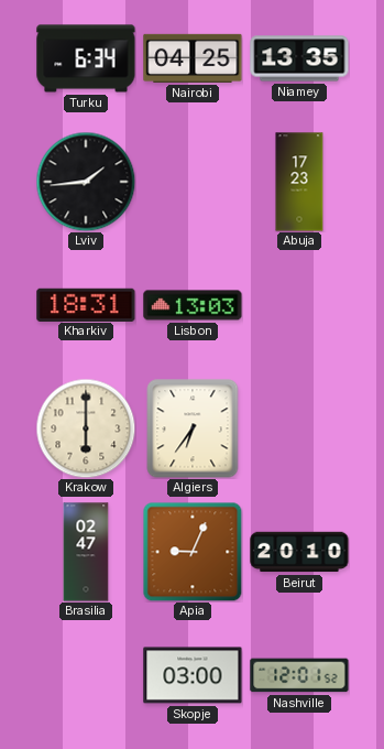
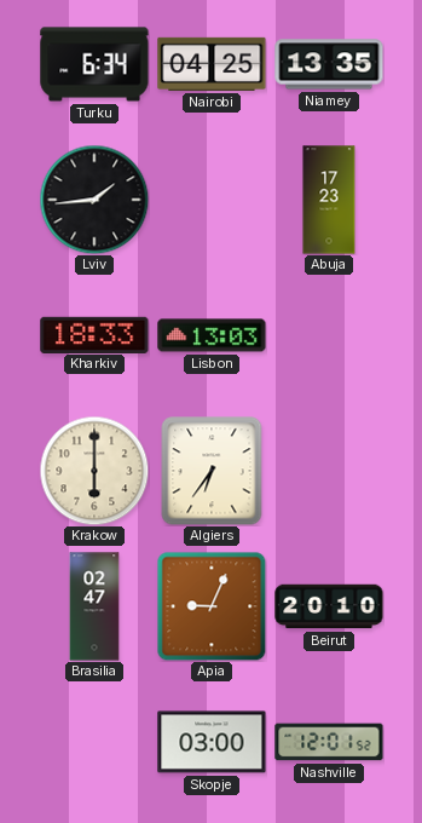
Kharkiv: 18:31 -> 18:33
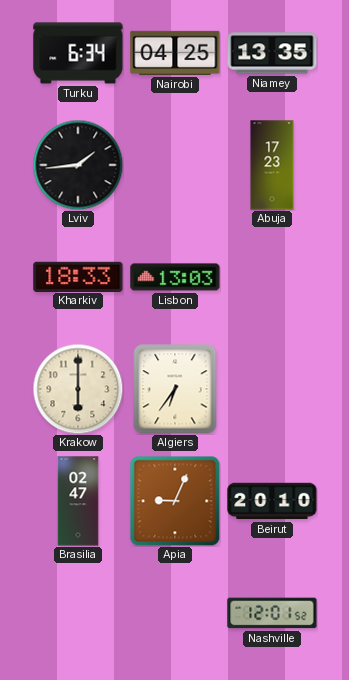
Skopje: 03:00 -> none
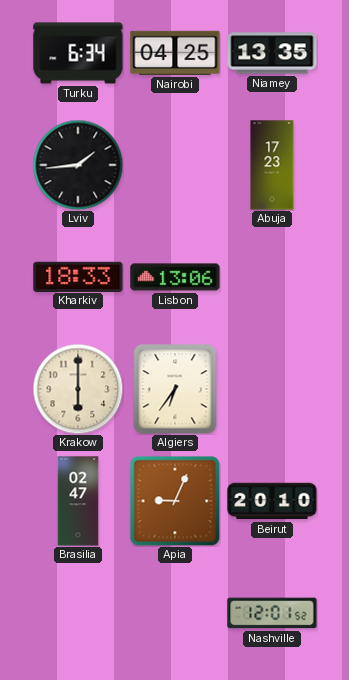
Lisbon: 13:03 -> 13:06
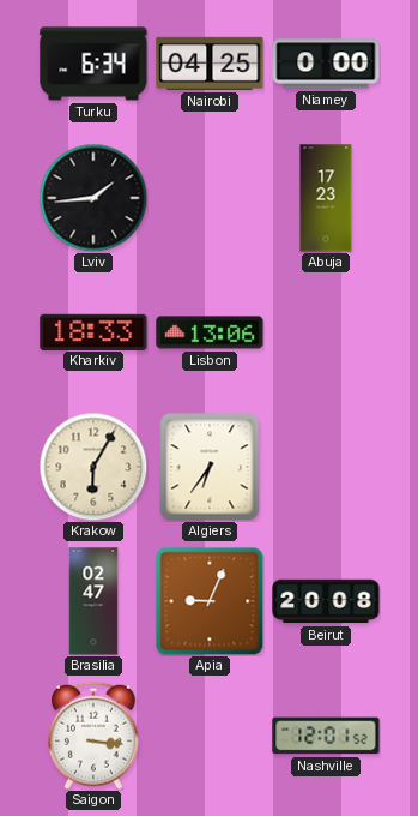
Niamey: 13:35 -> 0:00
Krakow: 6:00 -> 6:05
Beirut: 20:10 -> 20:08
Saigon: none -> 3:16
